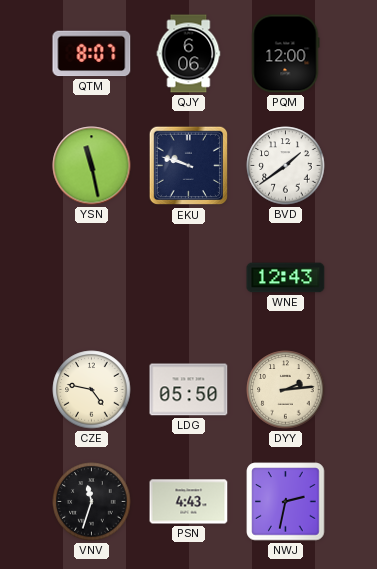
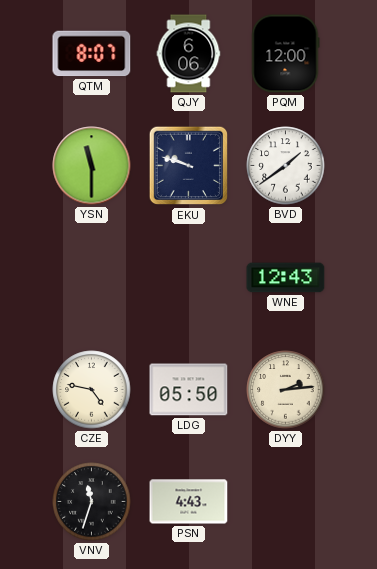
YSN: 11:28 -> 11:30
NWJ: 2:32 -> none
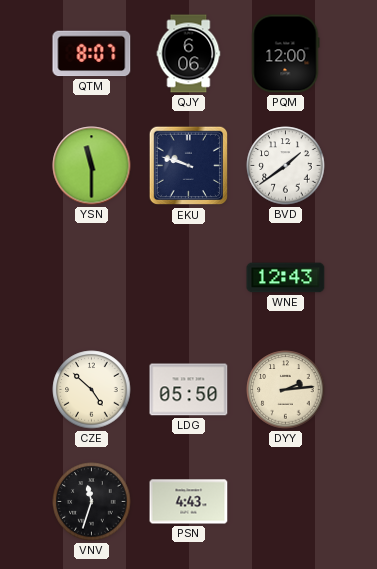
CZE: 4:47 -> 4:52
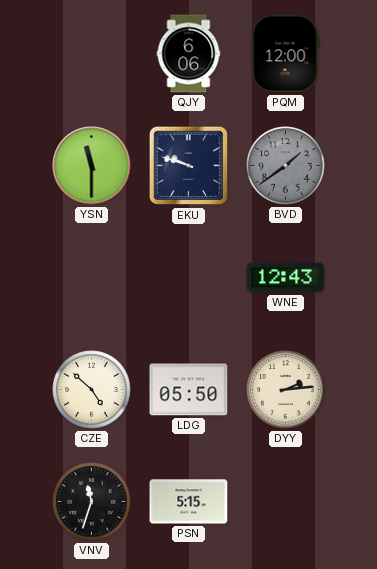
QTM: 8:07 -> none
BVD dial: white -> grey
PSN: 4:43 -> 5:15
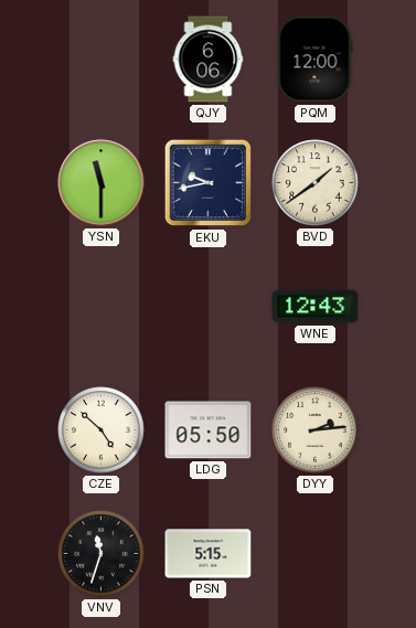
EKU: 9:48 -> 9:43
BVD dial: grey -> cream
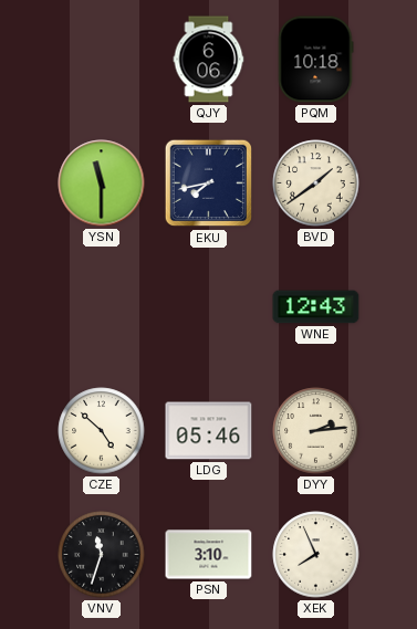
PQM: 12:00 -> 10:18
EKU: 9:43 -> 7:43
LDG: 05:50 -> 05:46
PSN: 5:15 -> 3:10
XEK: none -> 7:56
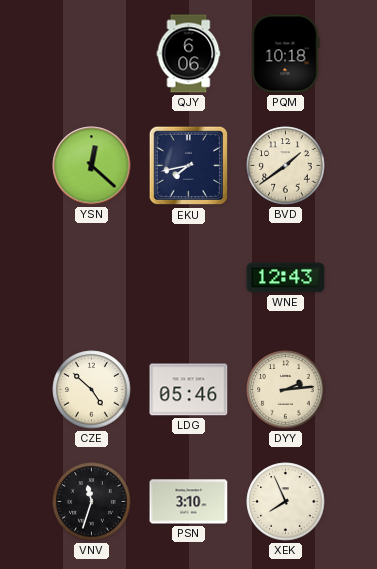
YSN: 11:30 -> 12:22
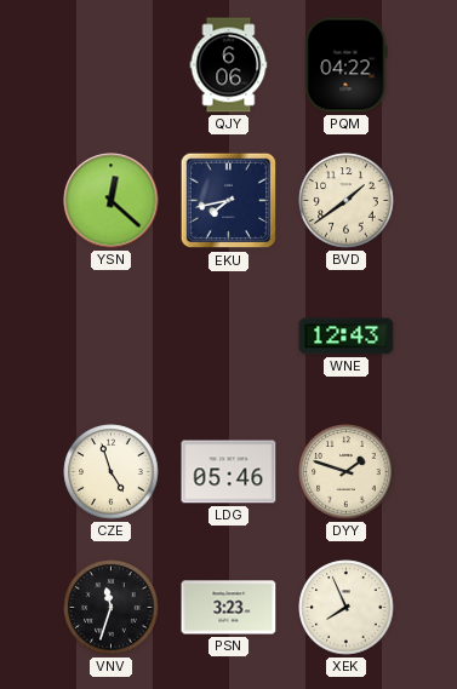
PQM: 10:18 -> 04:22
CZE: 4:52 -> 4:57
DYY: 2:14 -> 1:48
PSN: 3:10 -> 3:23
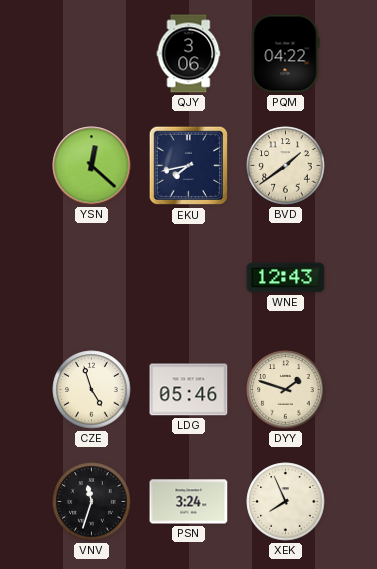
QJY: 6:06 -> 3:06
PSN: 3:23 -> 3:24
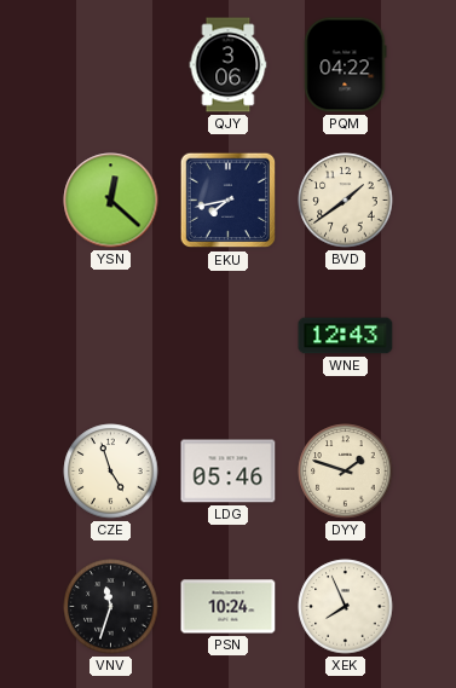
PSN: 3:24 -> 10:24
